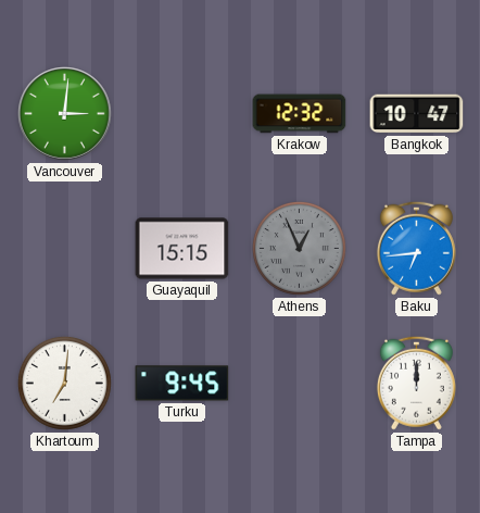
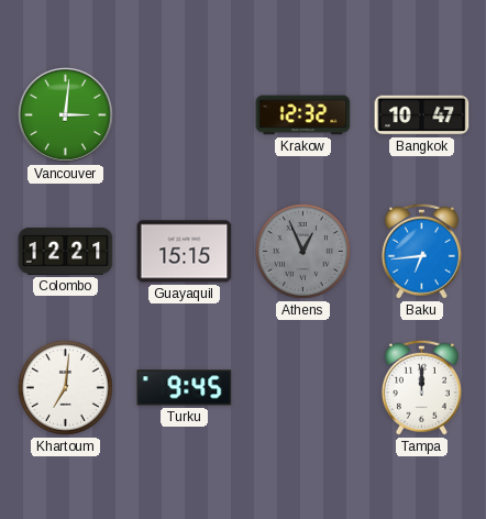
Colombo: none -> 12:21
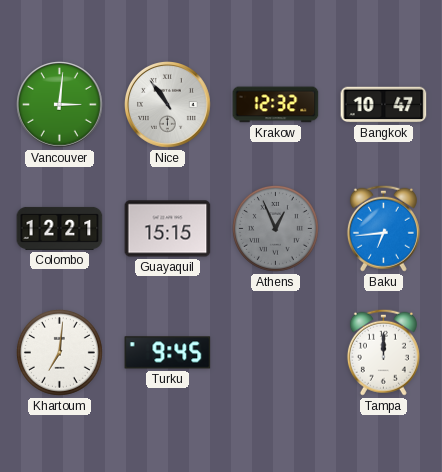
Nice: none -> 10:54
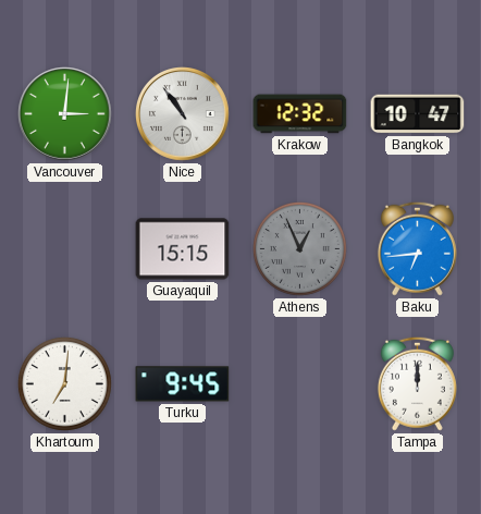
Colombo: 12:21 -> none
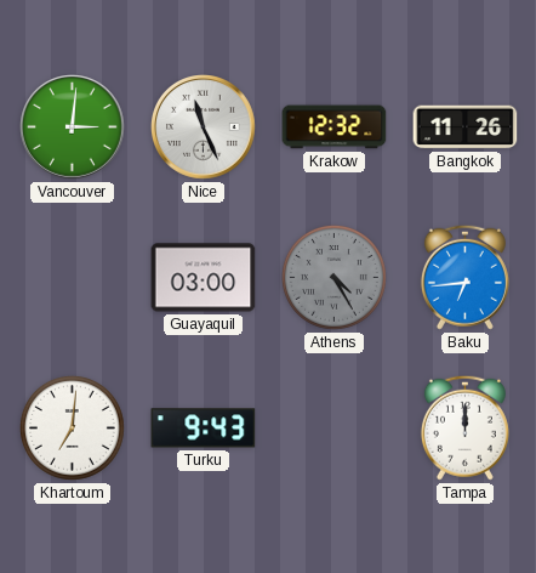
Nice: 10:54 -> 11:26
Bangkok: 10:47 -> 11:26
Guayaquil: 15:15 -> 03:00
Athens: 12:56 -> 4:25
Turku: 9:45 -> 9:43
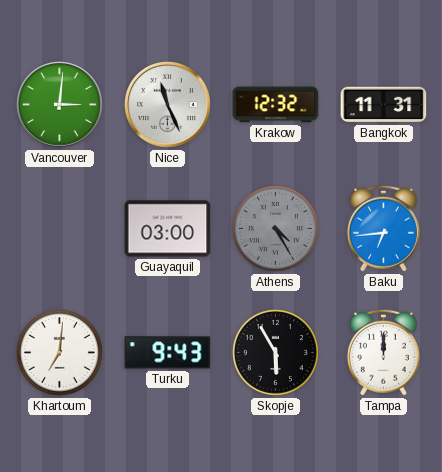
Bangkok: 11:26 -> 11:31
Skopje: none -> 5:55
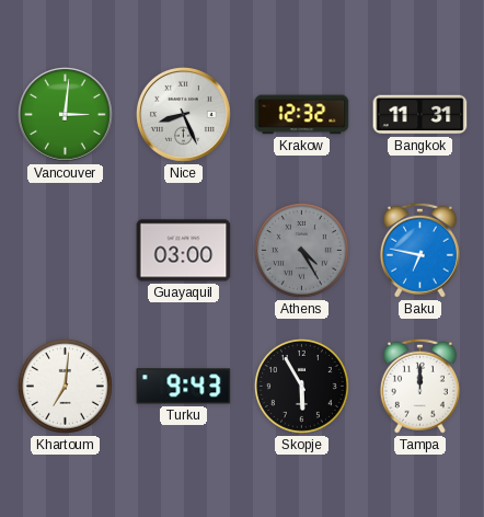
Nice: 11:26 -> 8:26
Baku: 6:44 -> 6:47
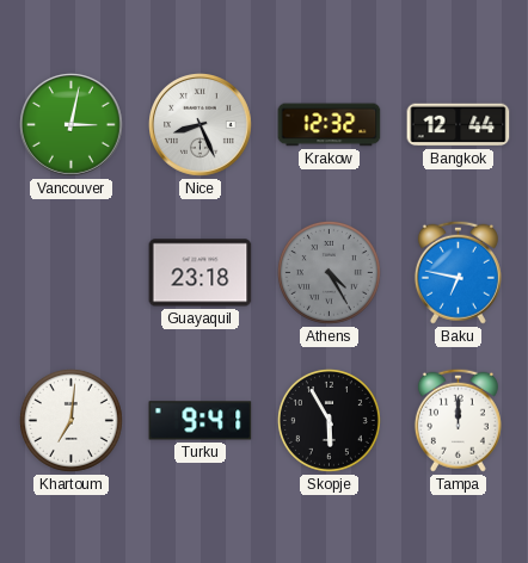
Vancouver: 3:01 -> 3:02
Bangkok: 11:31 -> 12:44
Guayaquil: 03:00 -> 23:18
Turku: 9:43 -> 9:41
